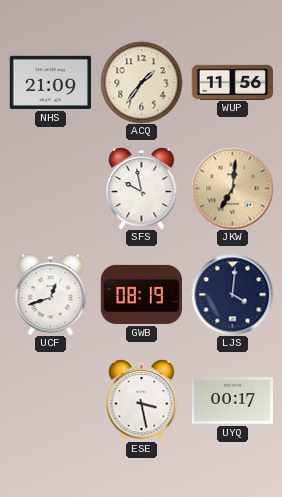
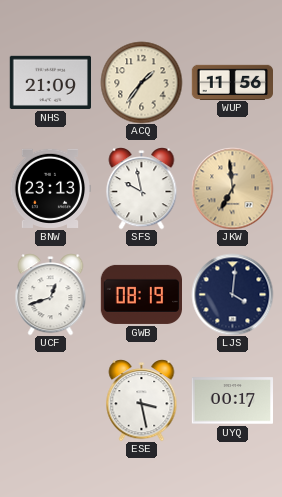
BNW: none -> 23:13
JKW: 7:01 -> 6:59
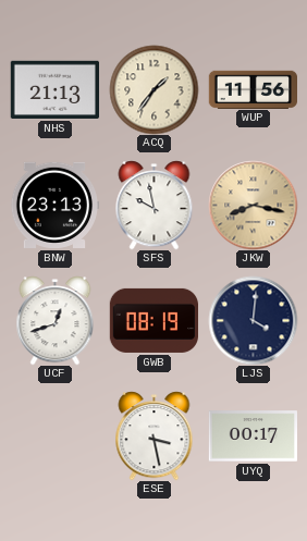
NHS: 21:09 -> 21:13
JKW: 6:59 -> 8:17
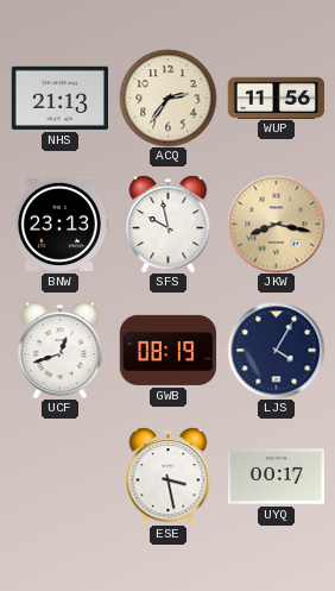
ACQ: 1:36 -> 2:36
LJS: 4:01 -> 4:05
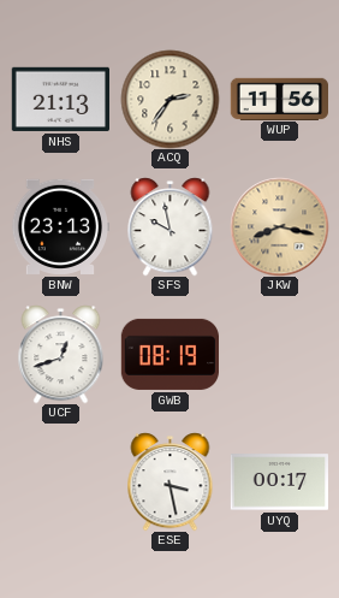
LJS: 4:05 -> none
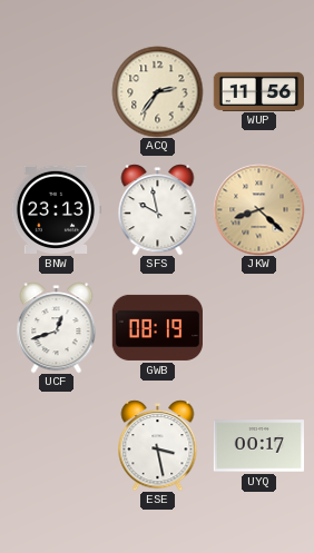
NHS: 21:13 -> none
JKW: 8:17 -> 8:22
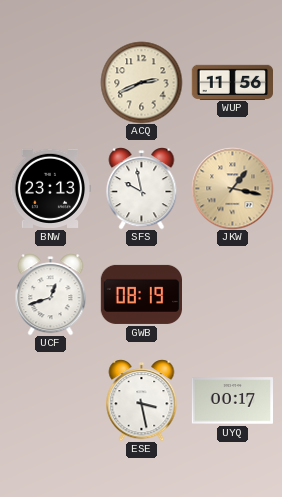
ACQ: 2:36 -> 2:41
JKW: 8:22 -> 1:17
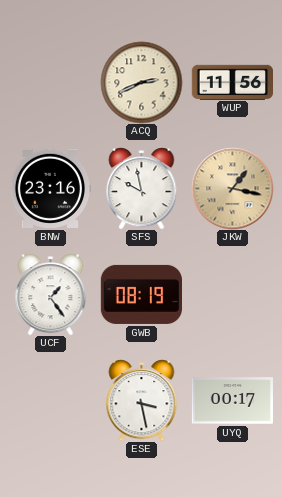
BNW: 23:13 -> 23:16
UCF: 12:42 -> 1:24
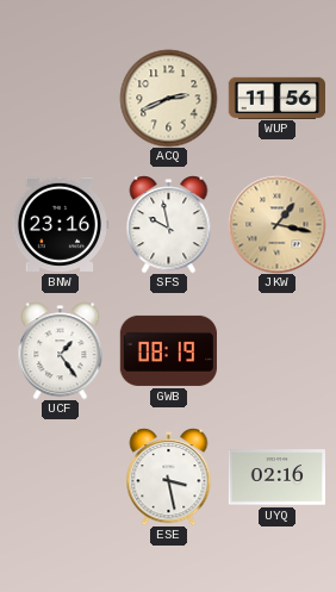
UYQ: 00:17 -> 02:16
